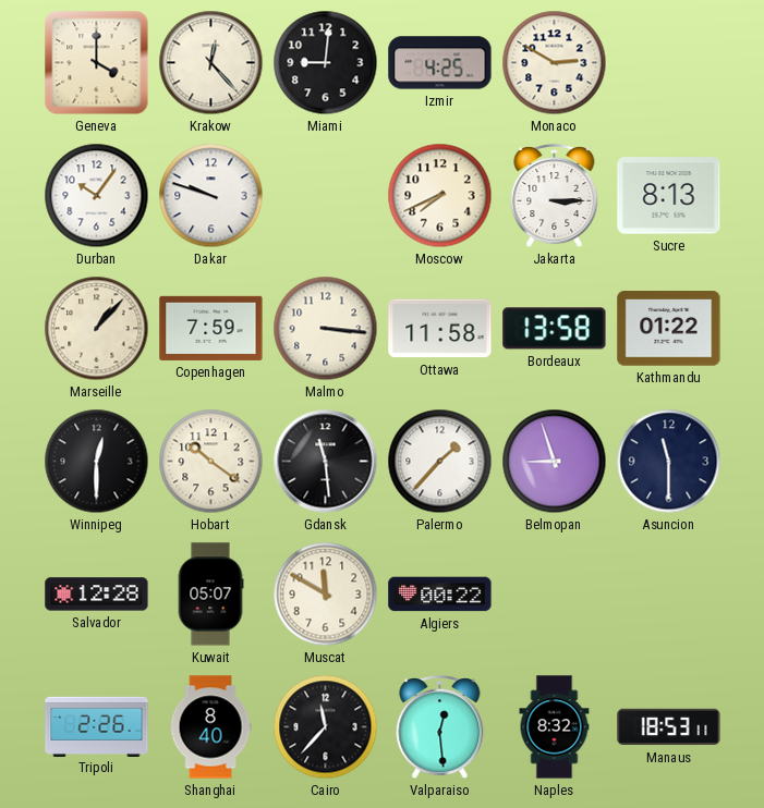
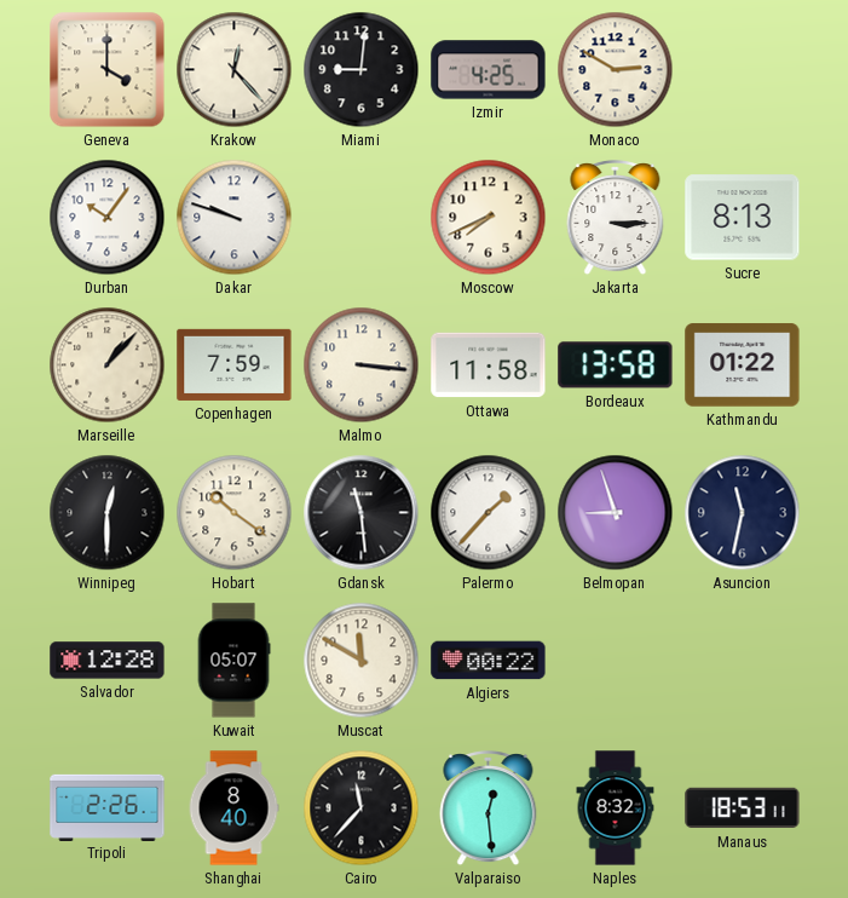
Asuncion: 11:30 -> 11:32
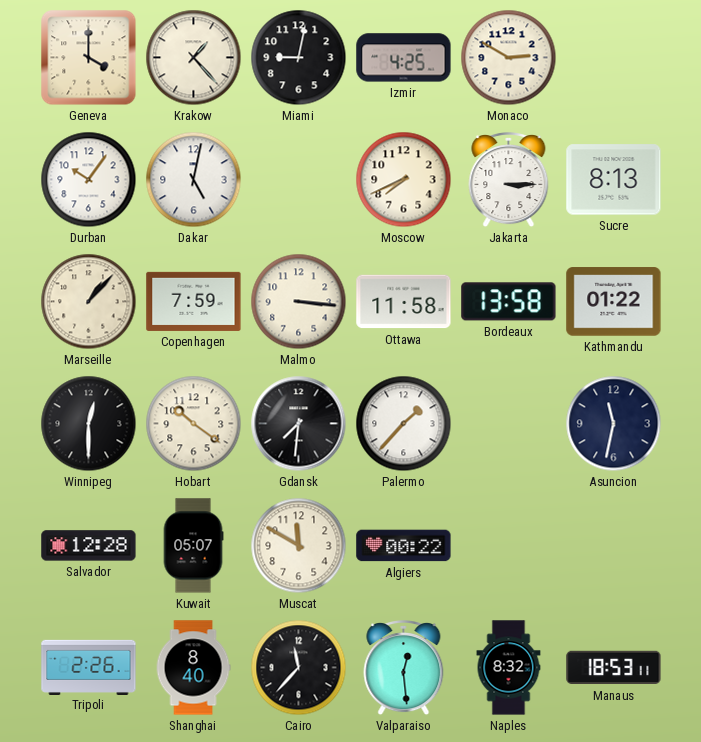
Krakow: 12:23 -> 1:23
Miami: 9:01 -> 9:02
Dakar: 9:48 -> 5:02
Gdansk: 11:29 -> 7:31
Belmopan: 8:57 -> none
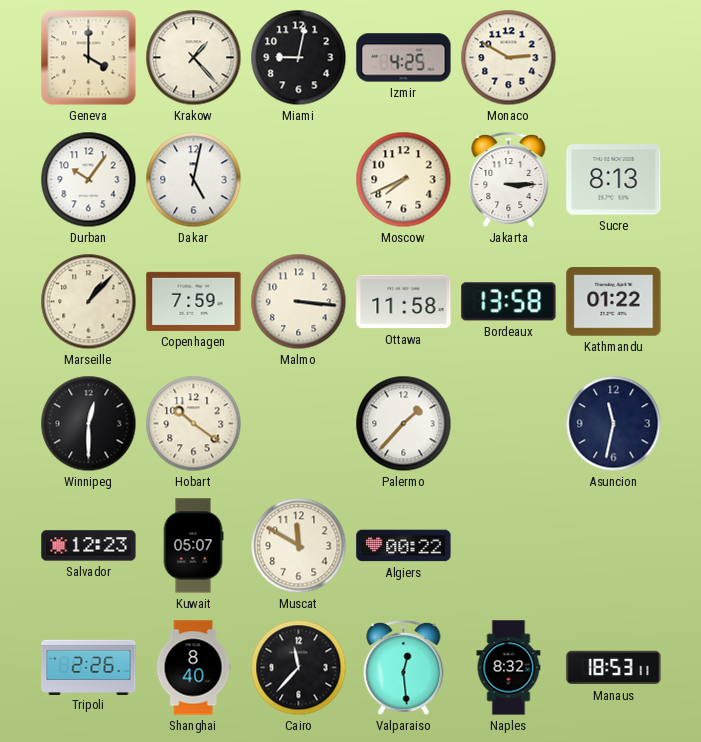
Gdansk: 7:31 -> none
Salvador: 12:28 -> 12:23
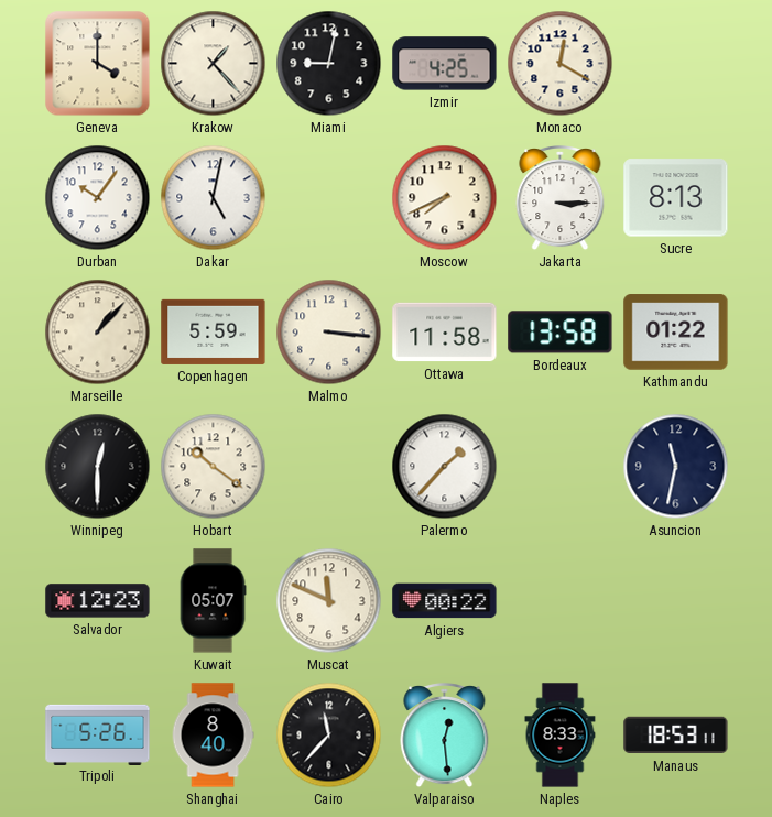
Monaco: 2:50 -> 12:20
Copenhagen: 7:59 -> 5:59
Muscat: 11:50 -> 11:49
Tripoli: 2:26 -> 5:26
Naples: 8:32 -> 8:33
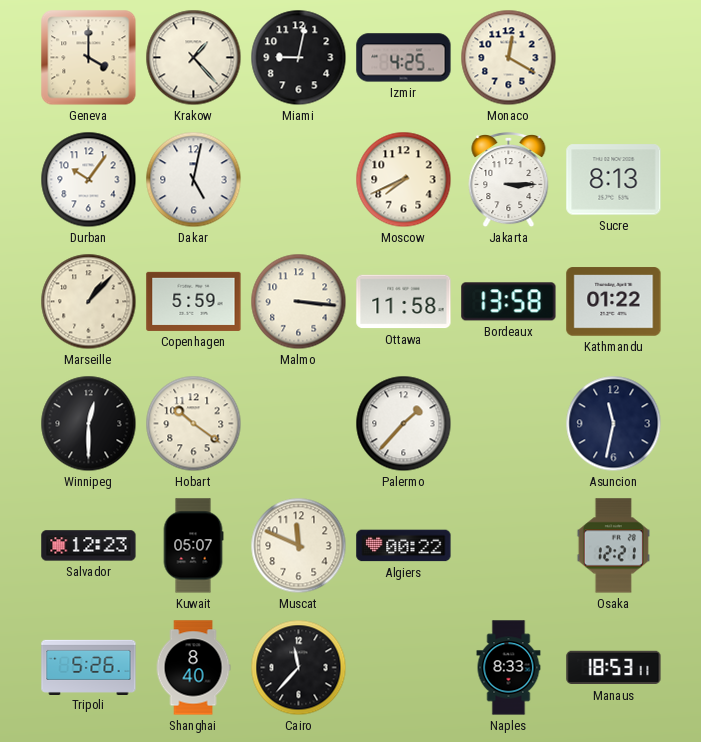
Osaka: none -> 12:21
Valparaiso: 12:29 -> none
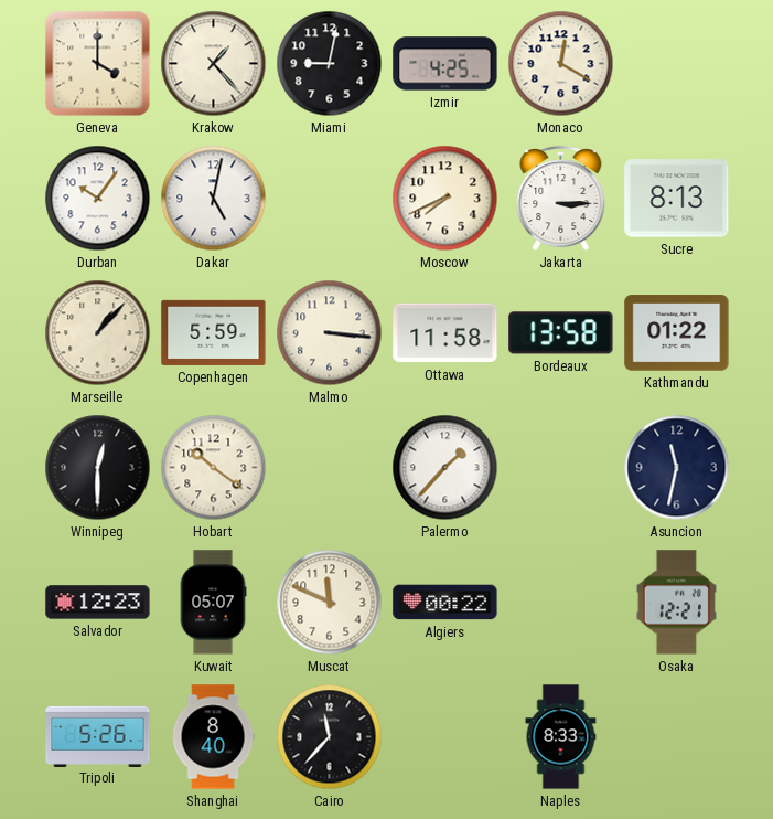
Manaus: 18:53 -> none
